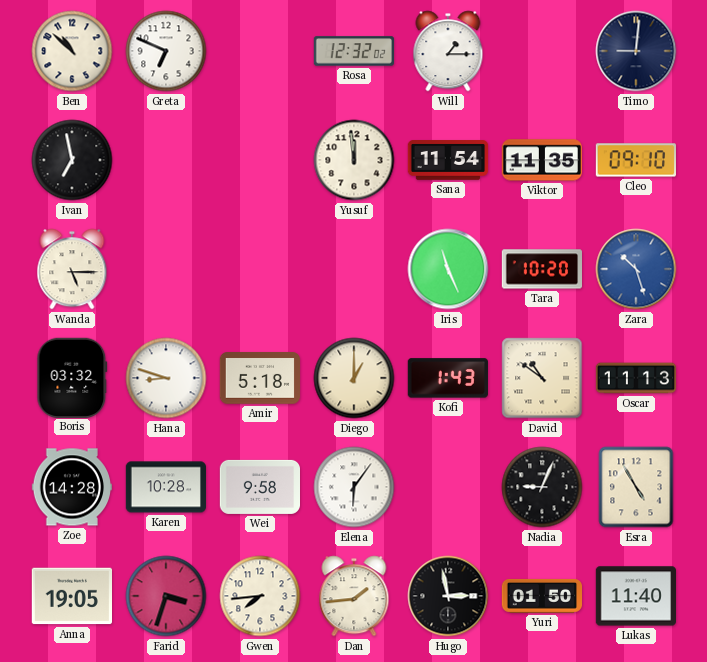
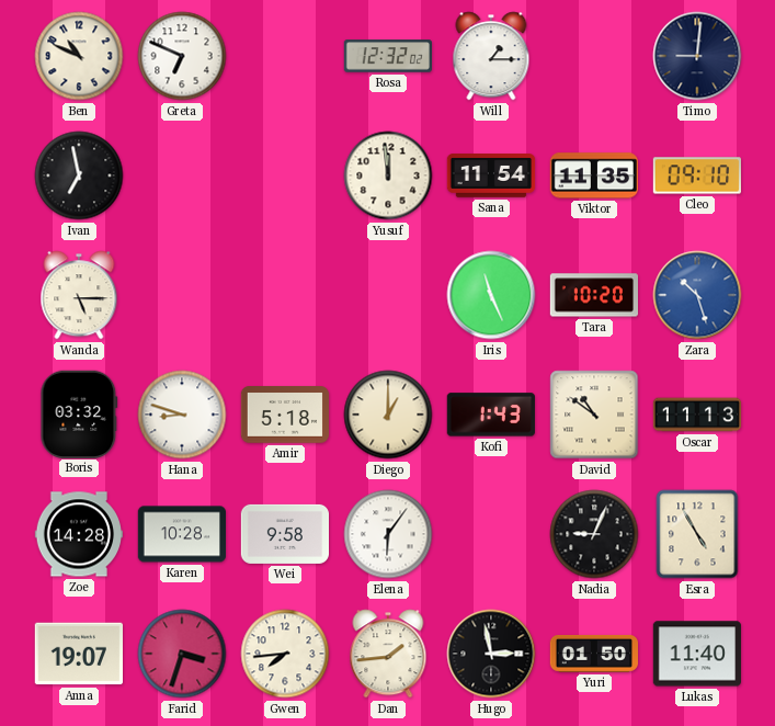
Ben: 10:52 -> 10:49
Anna: 19:05 -> 19:07
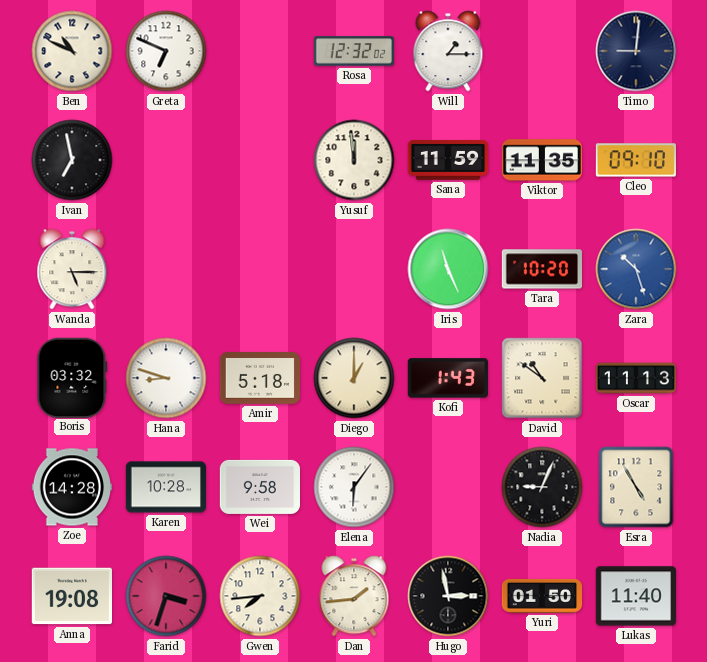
Sana: 11:54 -> 11:59
Anna: 19:07 -> 19:08
